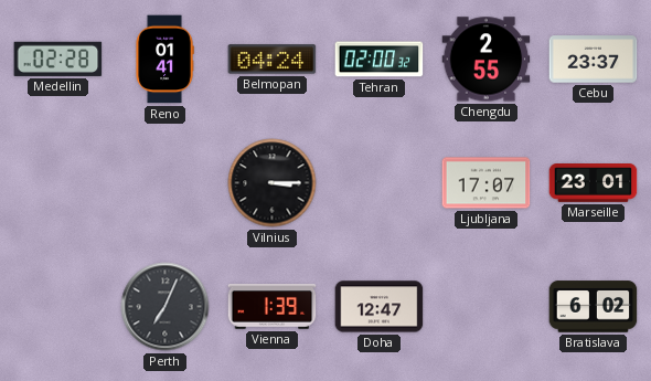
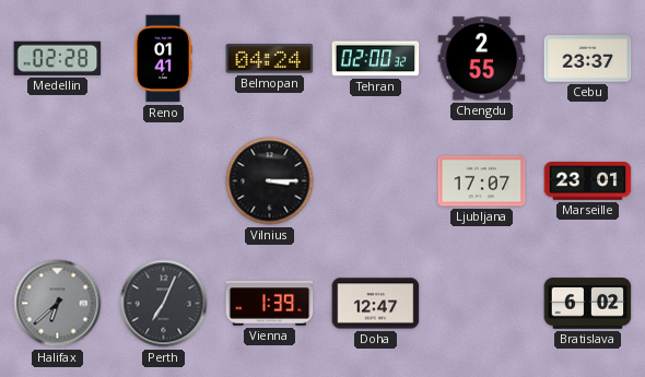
Halifax: none -> 6:38
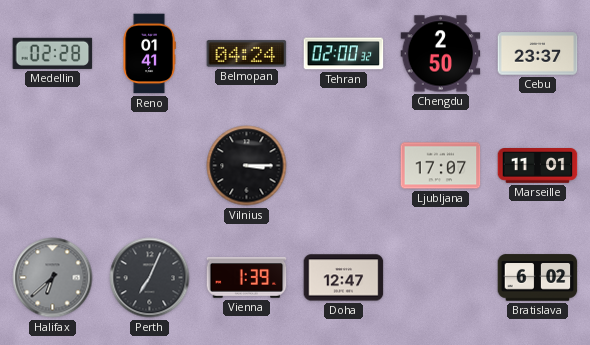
Chengdu: 2:55 -> 2:50
Marseille: 23:01 -> 11:01
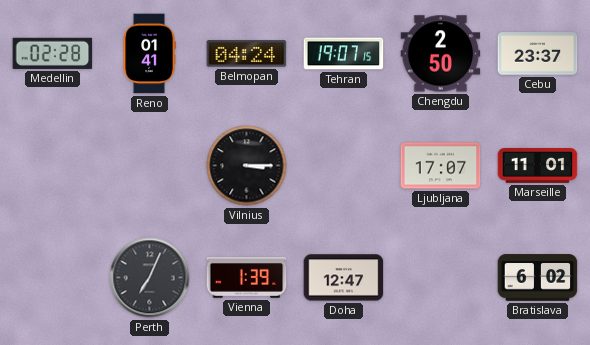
Tehran: 02:00 -> 19:07
Halifax: 6:38 -> none
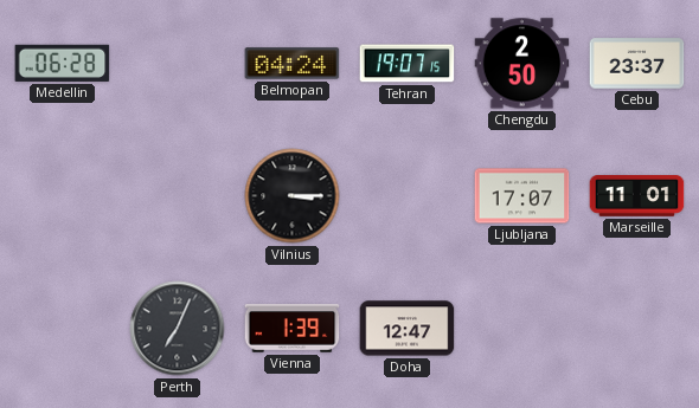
Medellin: 02:28 -> 06:28
Reno: 01:41 -> none
Bratislava: 6:02 -> none
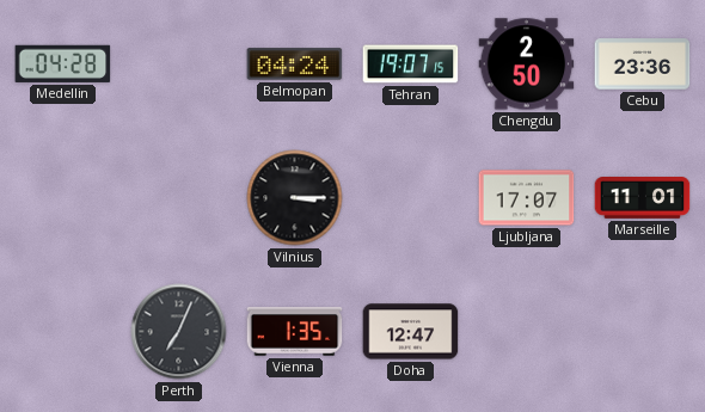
Medellin: 06:28 -> 04:28
Cebu: 23:37 -> 23:36
Vienna: 1:39 -> 1:35
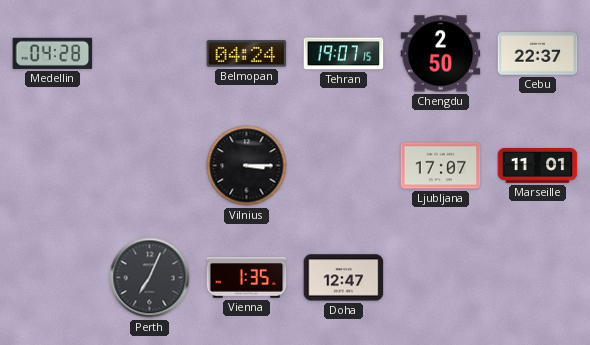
Cebu: 23:36 -> 22:37
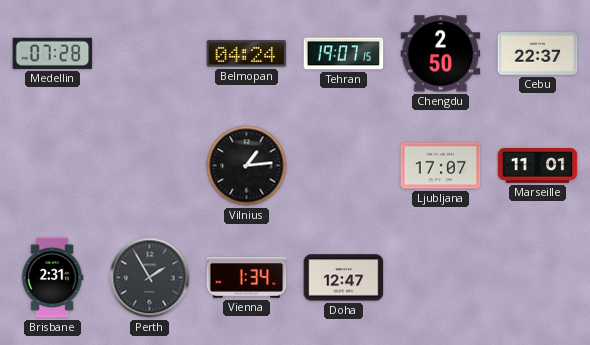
Medellin: 04:28 -> 07:28
Vilnius: 3:15 -> 1:14
Brisbane: none -> 2:31
Perth: 7:04 -> 1:55
Vienna: 1:35 -> 1:34
